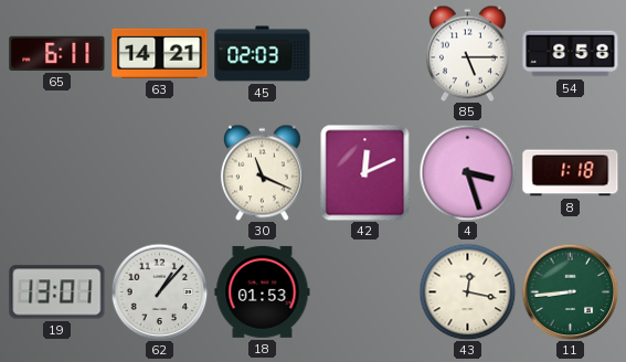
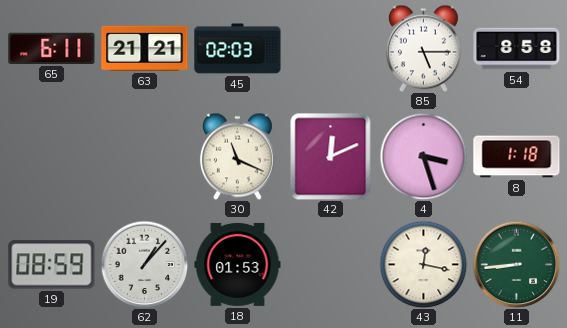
63: 14:21 -> 21:21
19: 13:01 -> 08:59
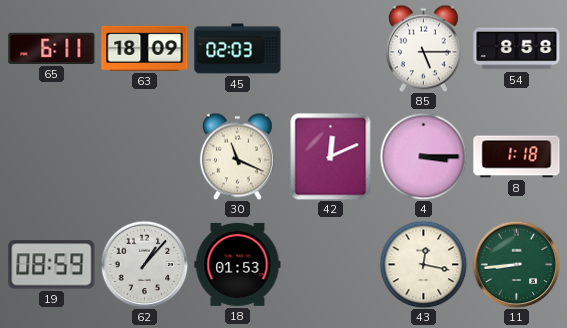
63: 21:21 -> 18:09
4: 3:27 -> 3:15
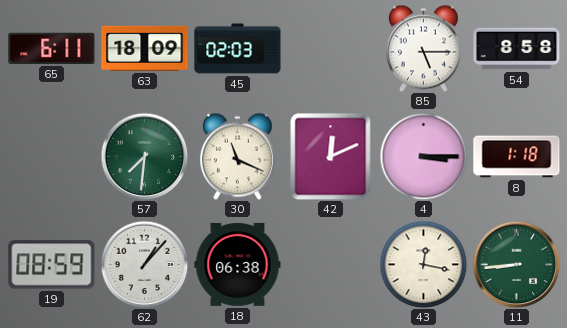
57: none -> 7:31
18: 01:53 -> 06:38
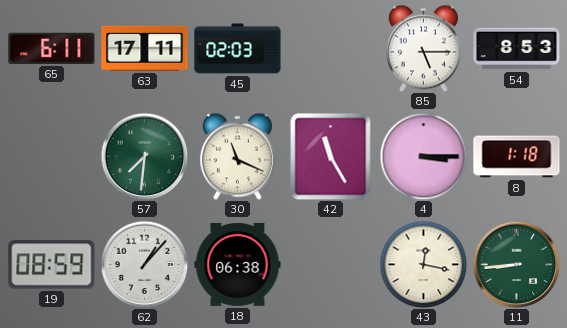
63: 18:09 -> 17:11
54: 8:58 -> 8:53
42: 12:11 -> 11:25
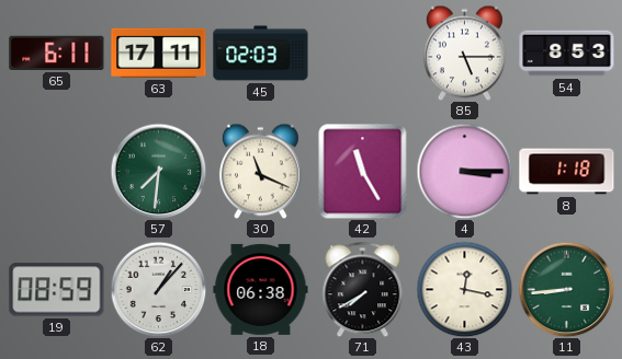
71: none -> 7:40
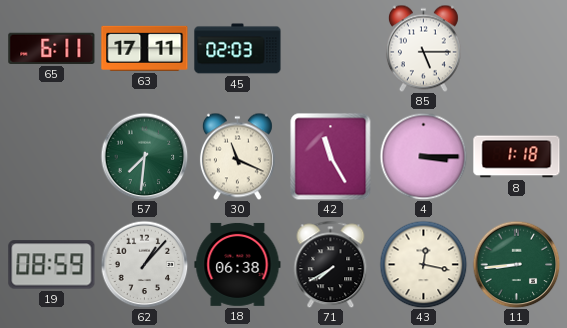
54: 8:53 -> none
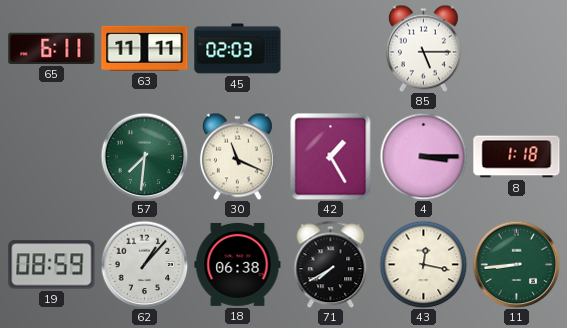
63: 17:11 -> 11:11
42: 11:25 -> 1:25
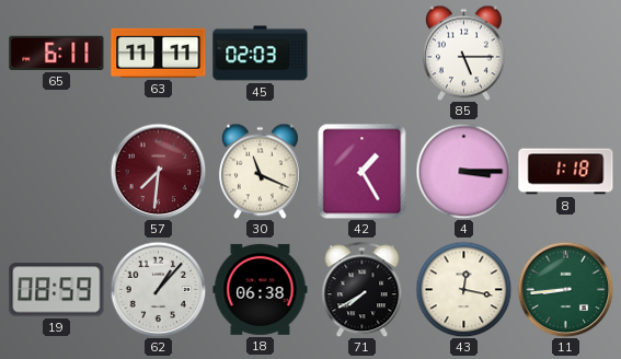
57 dial: green -> burgundy
